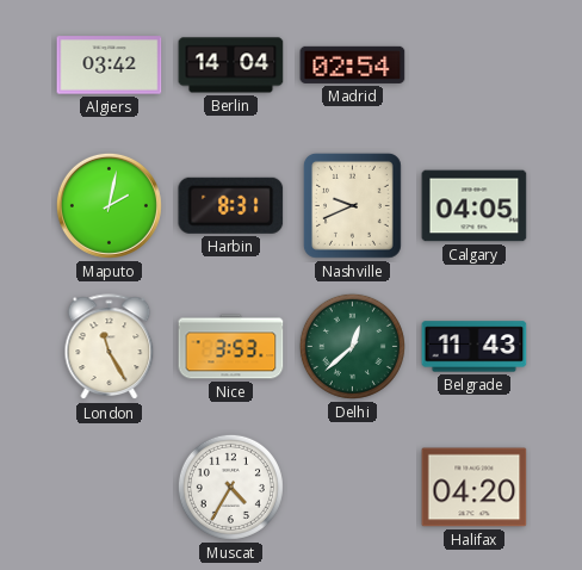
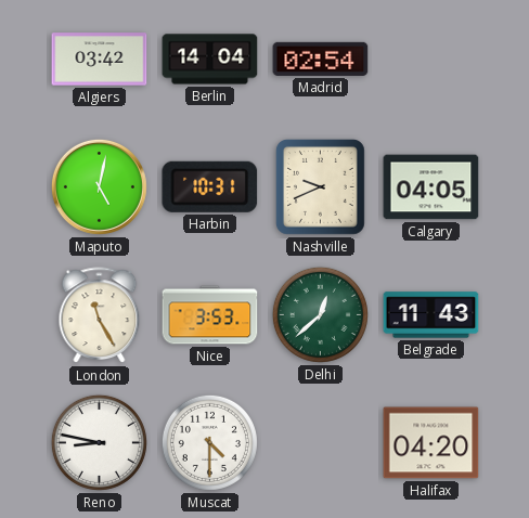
Maputo: 2:02 -> 5:02
Harbin: 8:31 -> 10:31
Reno: none -> 8:47
Muscat: 4:35 -> 4:30
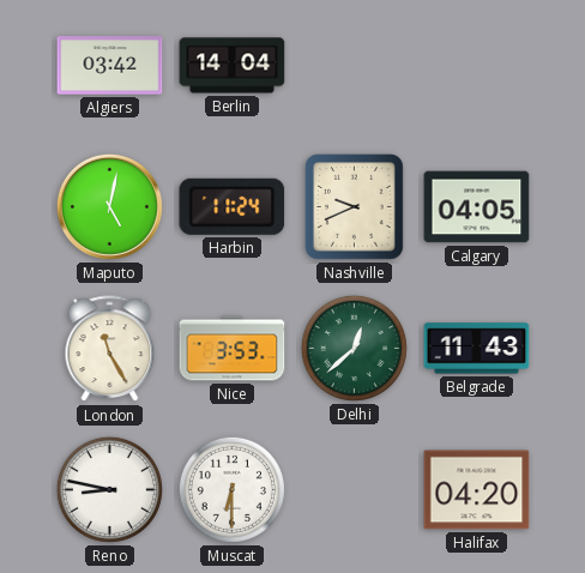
Madrid: 02:54 -> none
Harbin: 10:31 -> 11:24
Muscat: 4:30 -> 6:30
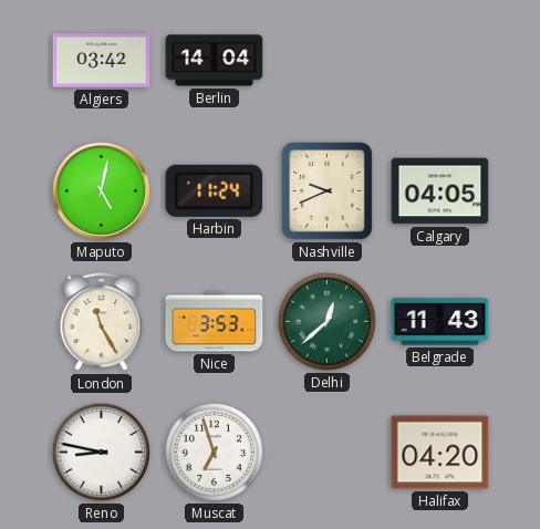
Muscat: 6:30 -> 6:57
